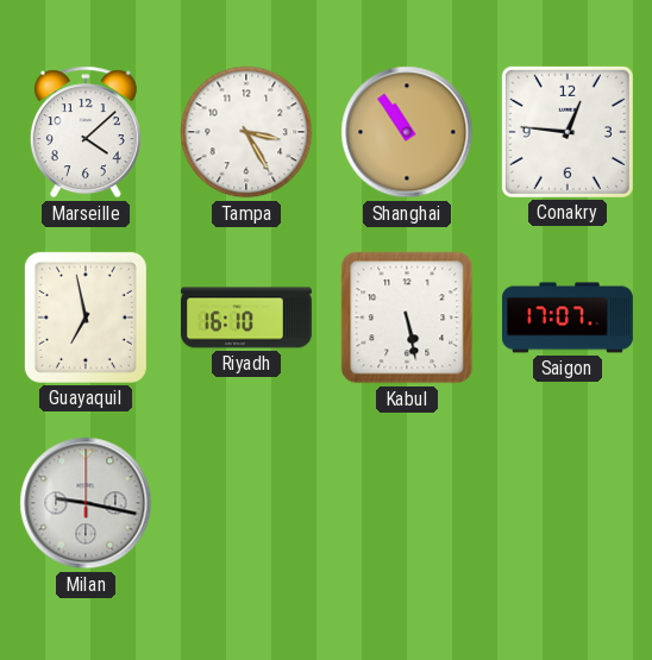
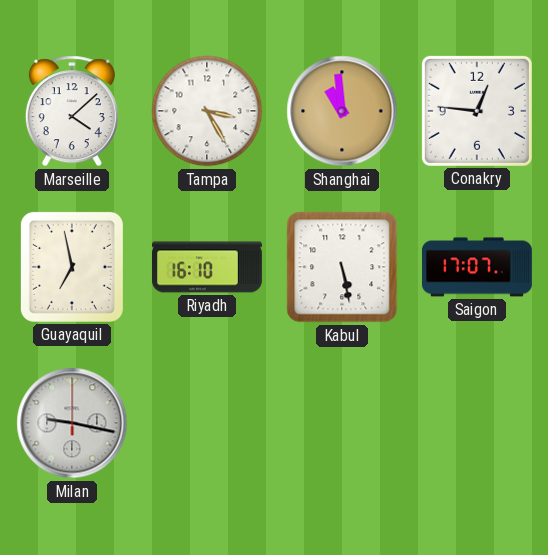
Shanghai: 10:54 -> 10:59
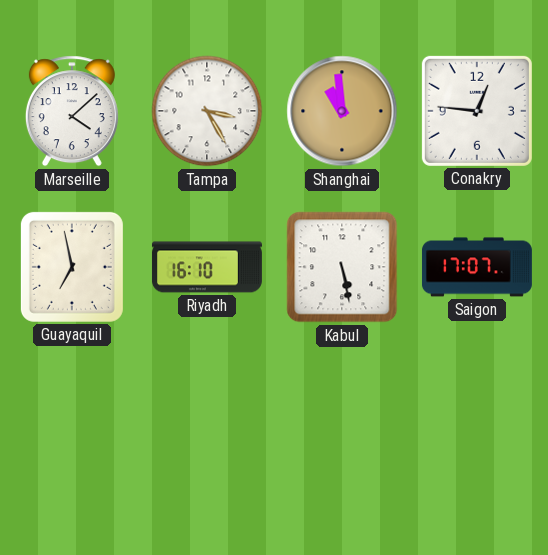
Milan: 9:17 -> none
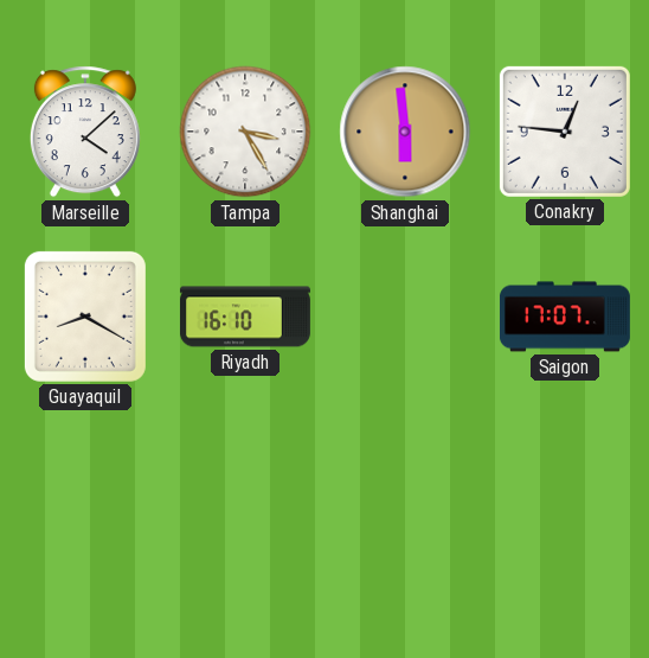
Shanghai: 10:59 -> 5:59
Guayaquil: 6:58 -> 8:20
Kabul: 5:28 -> none
